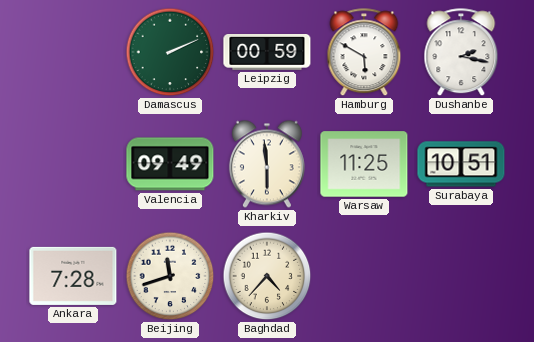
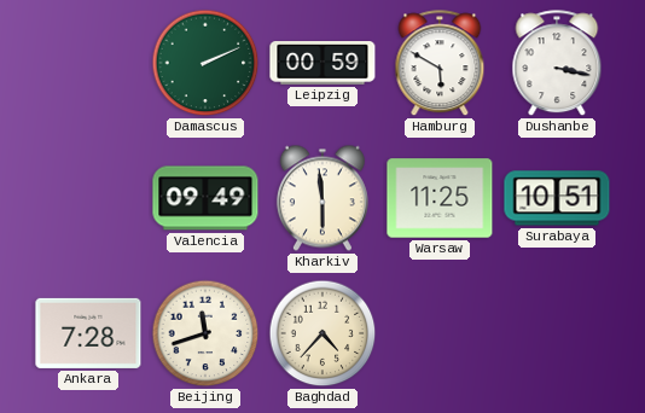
Dushanbe: 2:17 -> 3:17
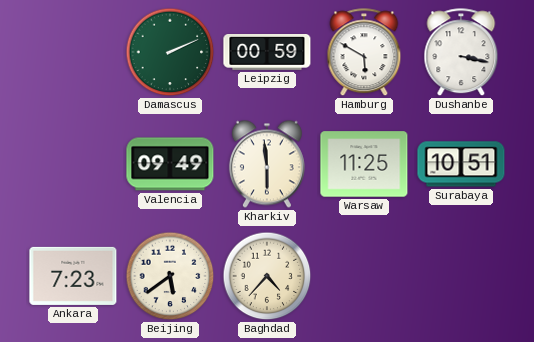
Ankara: 7:28 -> 7:23
Beijing: 11:42 -> 5:39
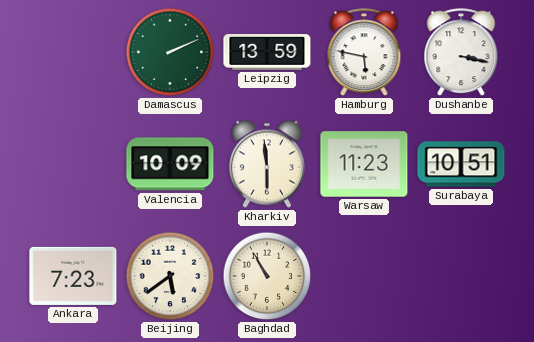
Leipzig: 00:59 -> 13:59
Hamburg: 5:50 -> 5:47
Valencia: 09:49 -> 10:09
Warsaw: 11:25 -> 11:23
Baghdad: 4:37 -> 10:55
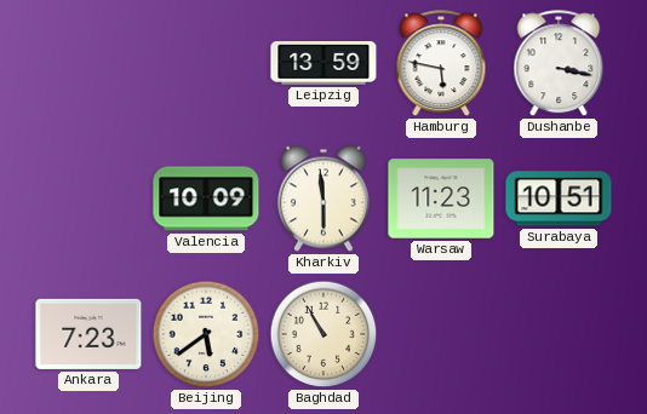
Damascus: 2:11 -> none
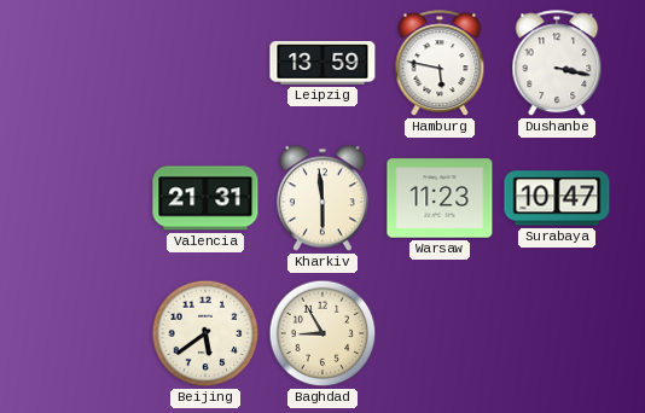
Valencia: 10:09 -> 21:31
Surabaya: 10:51 -> 10:47
Ankara: 7:23 -> none
Baghdad: 10:55 -> 8:55
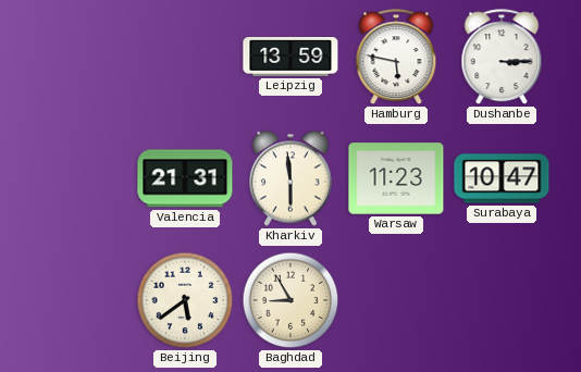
Dushanbe: 3:17 -> 3:15
